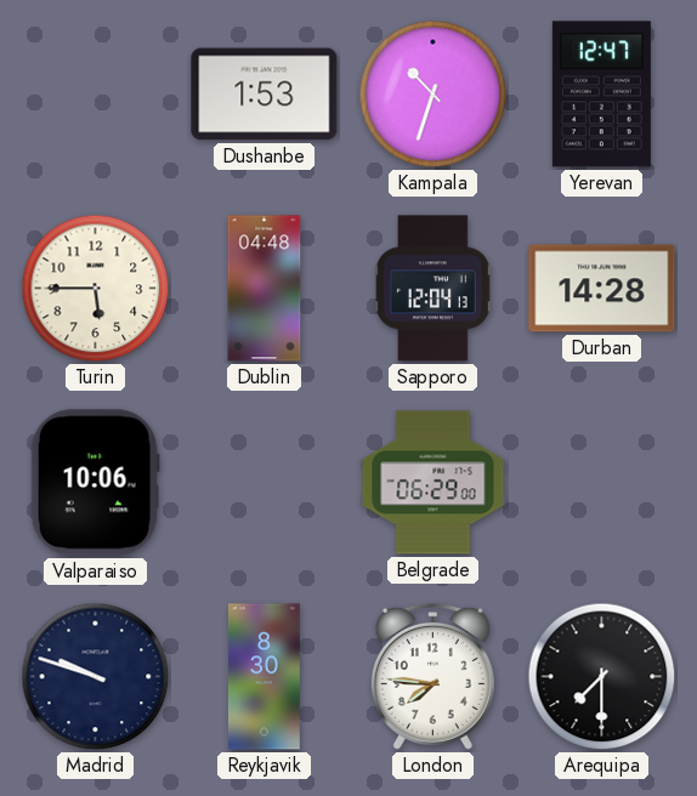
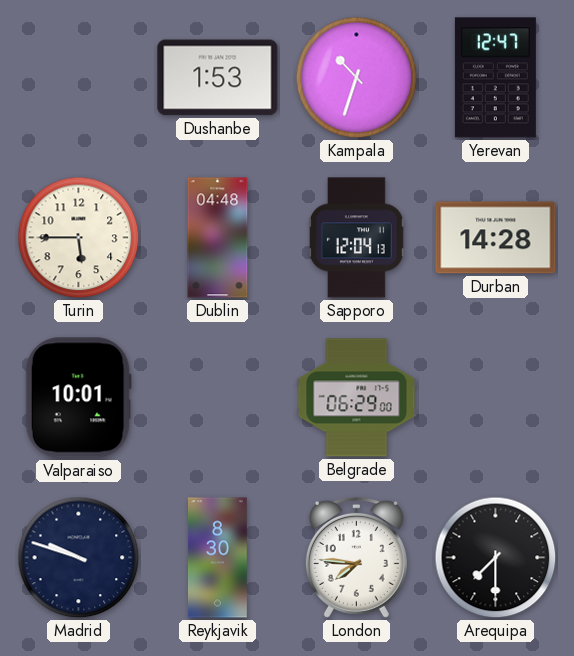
Valparaiso: 10:06 -> 10:01
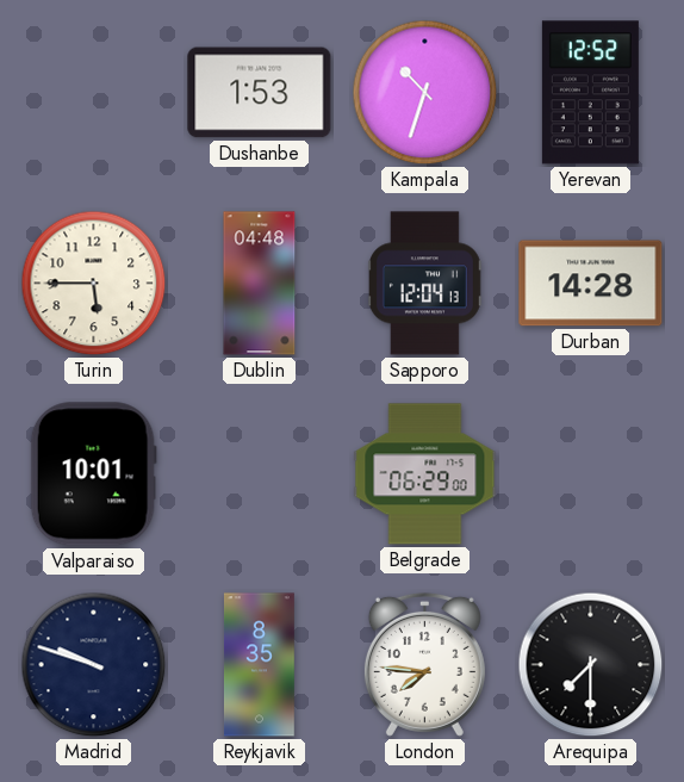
Yerevan: 12:47 -> 12:52
Reykjavik: 8:30 -> 8:35
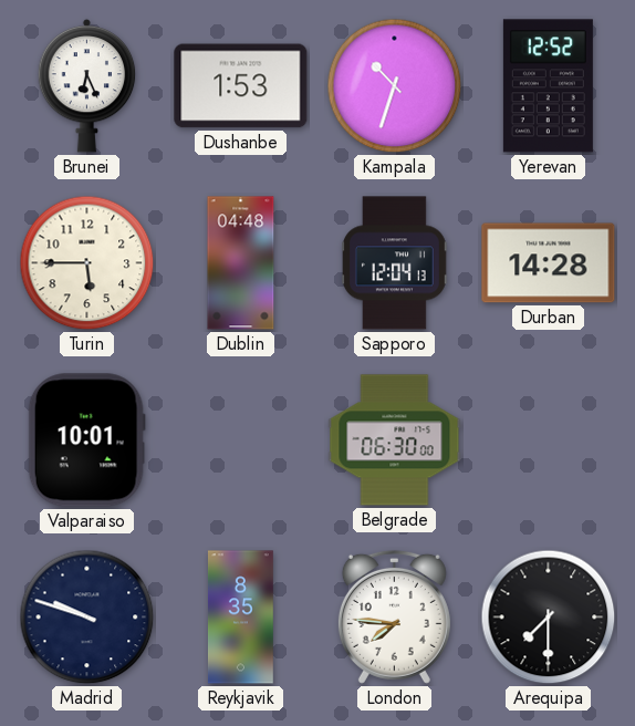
Brunei: none -> 6:26
Belgrade: 06:29 -> 06:30
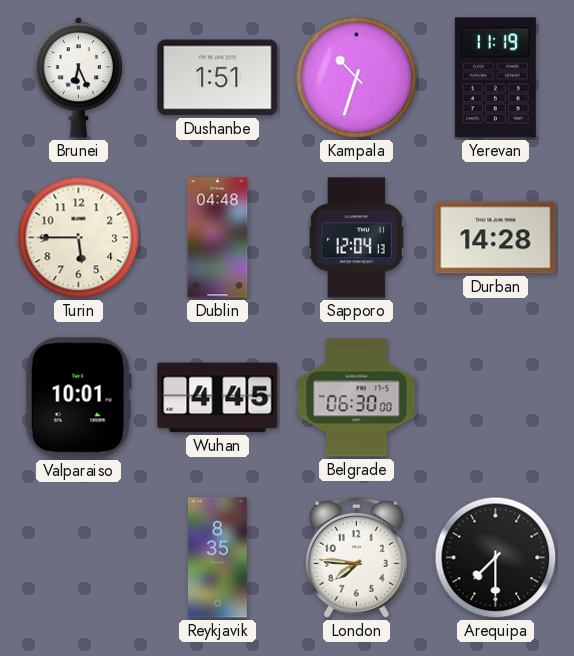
Dushanbe: 1:53 -> 1:51
Yerevan: 12:52 -> 11:19
Wuhan: none -> 4:45
Madrid: 9:48 -> none
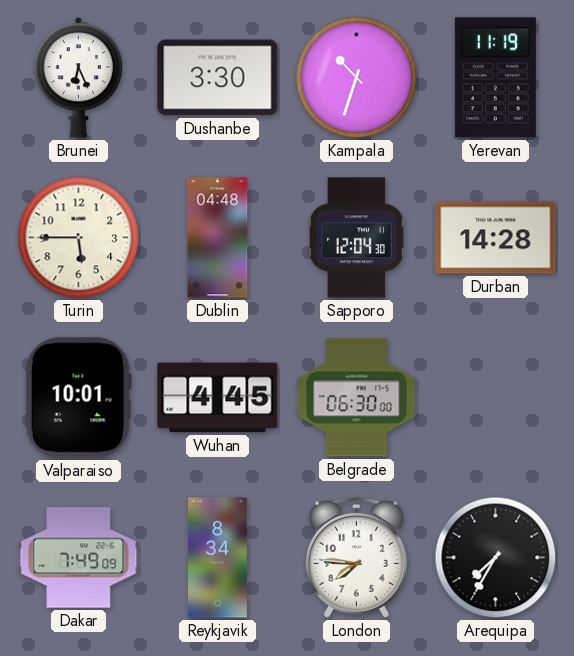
Dushanbe: 1:51 -> 3:30
Sapporo: 12:04:13 -> 12:04:30
Dakar: none -> 7:49
Reykjavik: 8:35 -> 8:34
Arequipa: 7:30 -> 7:35
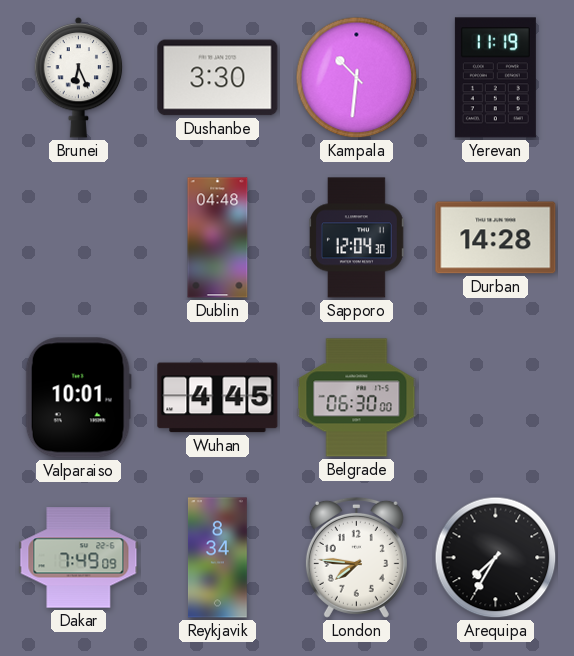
Kampala: 10:33 -> 10:31
Turin: 5:45 -> none
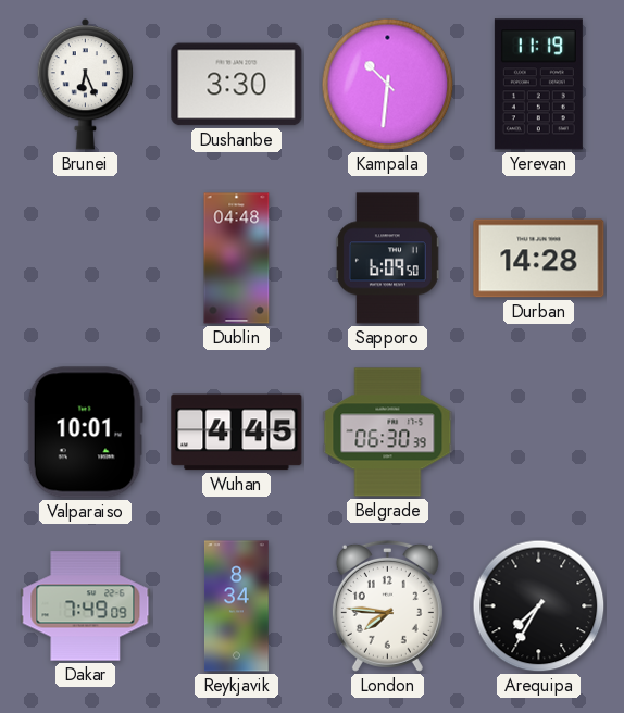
Sapporo: 12:04 -> 6:09
Belgrade: 06:30:00 -> 06:30:39
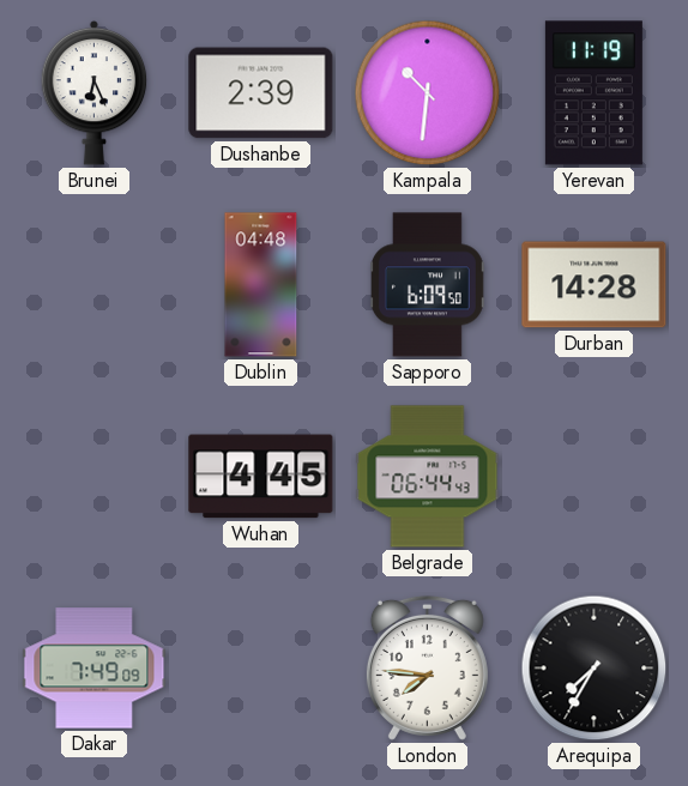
Dushanbe: 3:30 -> 2:39
Valparaiso: 10:01 -> none
Belgrade: 06:30 -> 06:44
Reykjavik: 8:34 -> none
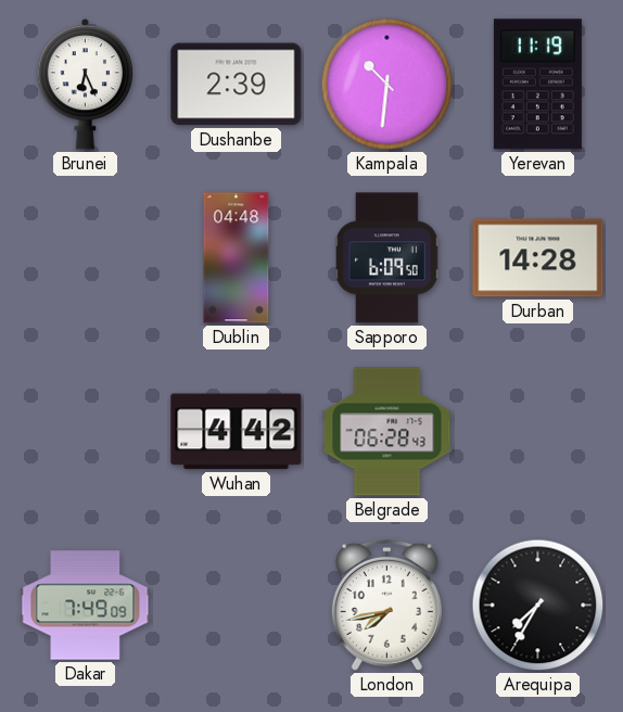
Wuhan: 4:45 -> 4:42
Belgrade: 06:44 -> 06:28
London: 7:46 -> 7:43
